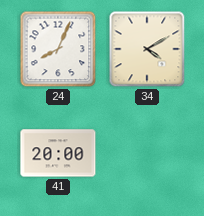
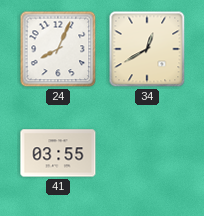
34: 4:10 -> 12:40
41: 20:00 -> 03:55
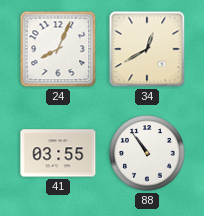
88: none -> 10:54
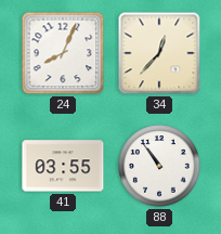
34: 12:40 -> 12:37
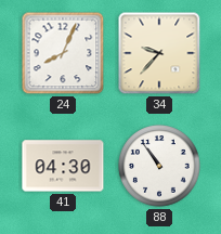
34: 12:37 -> 9:37
41: 03:55 -> 04:30
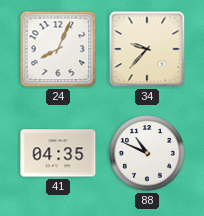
41: 04:30 -> 04:35
88: 10:54 -> 10:49
